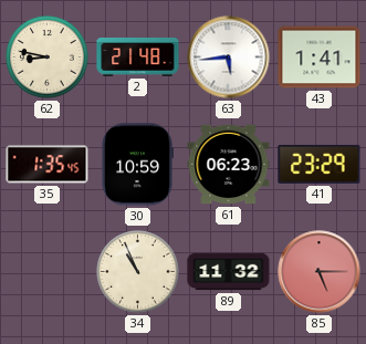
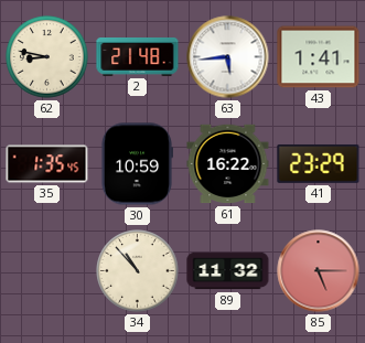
61: 06:23 -> 16:22
34: 10:56 -> 10:53
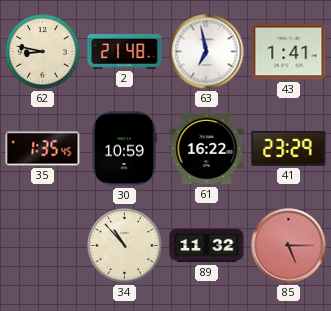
63: 5:44 -> 6:58
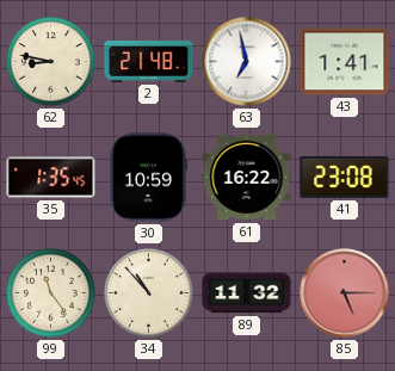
41: 23:29 -> 23:08
99: none -> 11:24
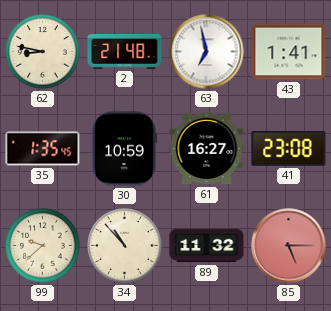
61: 16:22 -> 16:27
99: 11:24 -> 9:38
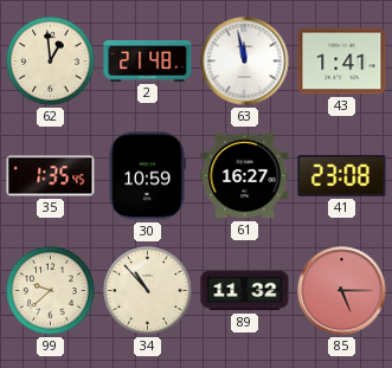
62: 8:47 -> 12:59
63: 6:58 -> 11:58
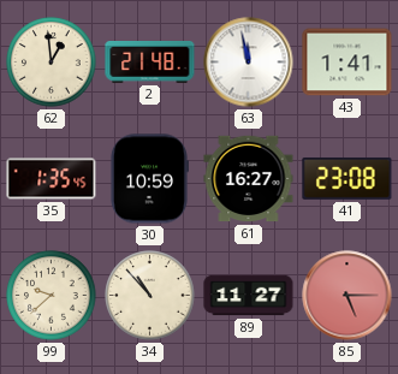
89: 11:32 -> 11:27
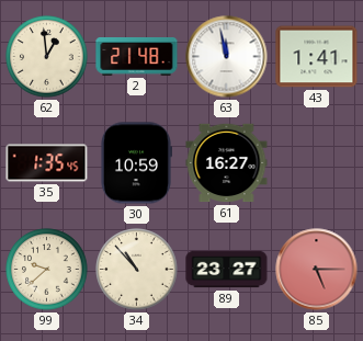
41: 23:08 -> none
89: 11:27 -> 23:27
